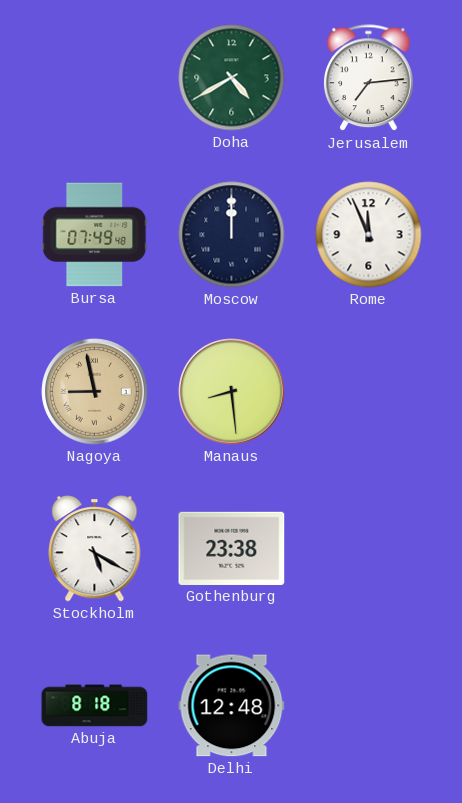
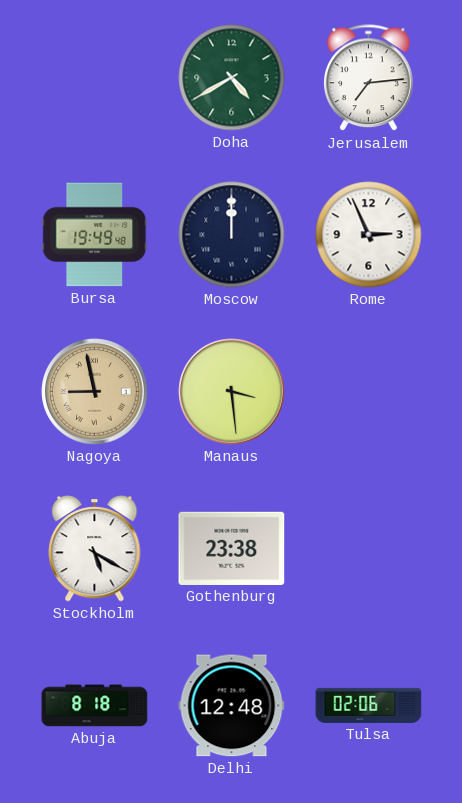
Bursa: 07:49 -> 19:49
Rome: 11:56 -> 2:56
Manaus: 8:29 -> 3:29
Tulsa: none -> 02:06
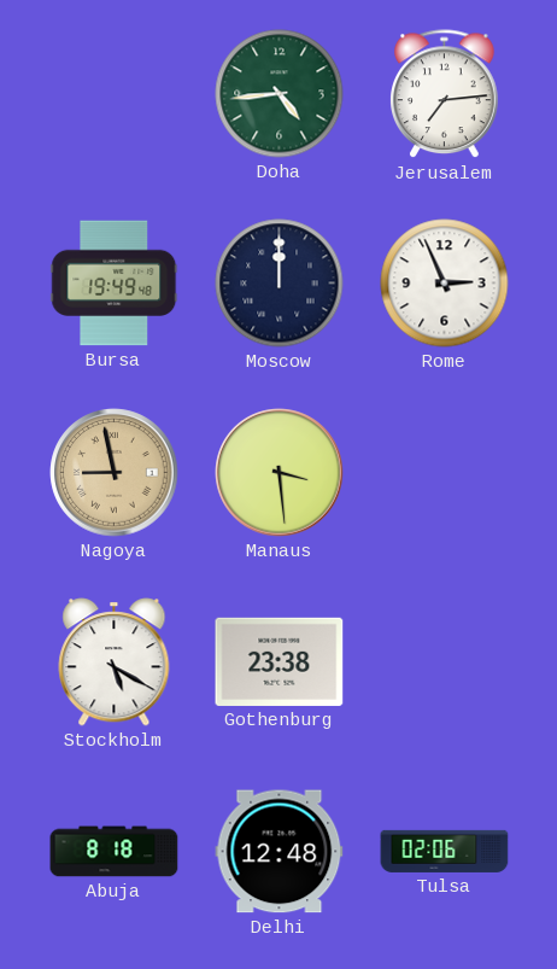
Doha: 4:40 -> 4:44
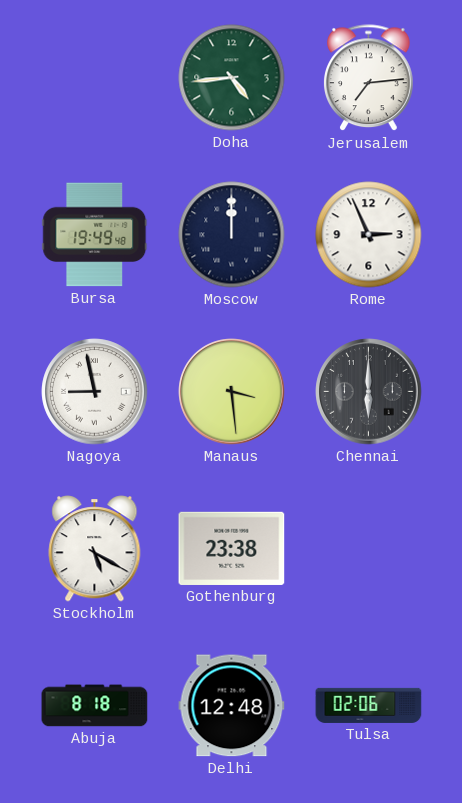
Nagoya dial: champagne -> white
Chennai: none -> 6:00
